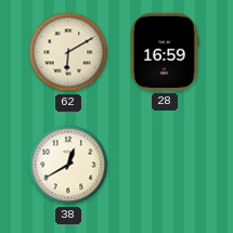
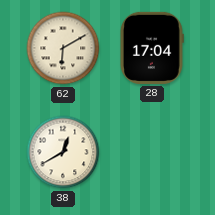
28: 16:59 -> 17:04
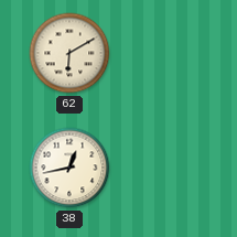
28: 17:04 -> none
38: 12:40 -> 12:43
